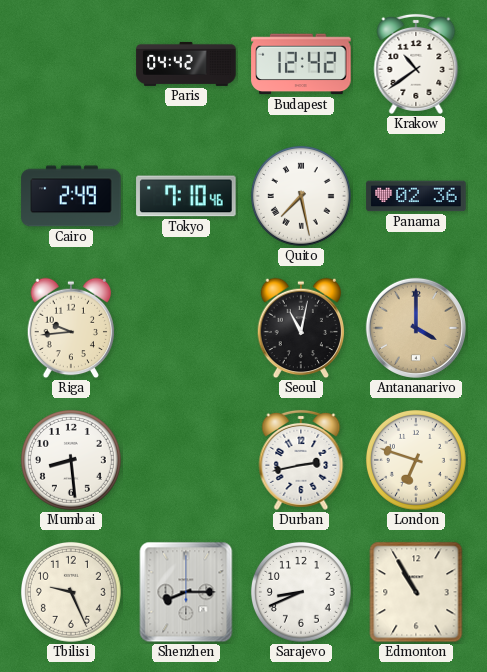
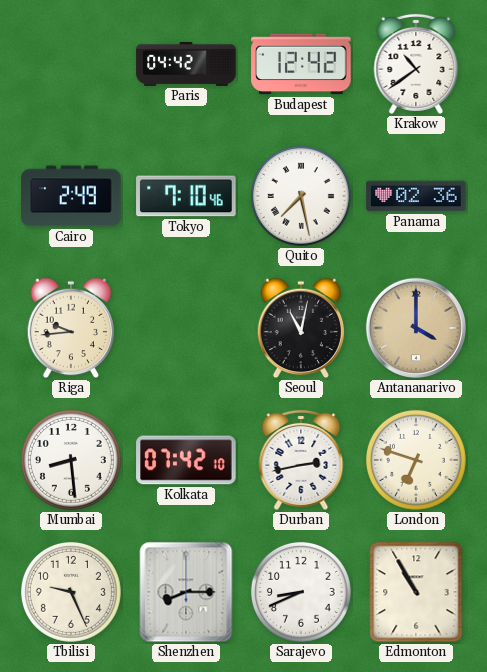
Kolkata: none -> 07:42
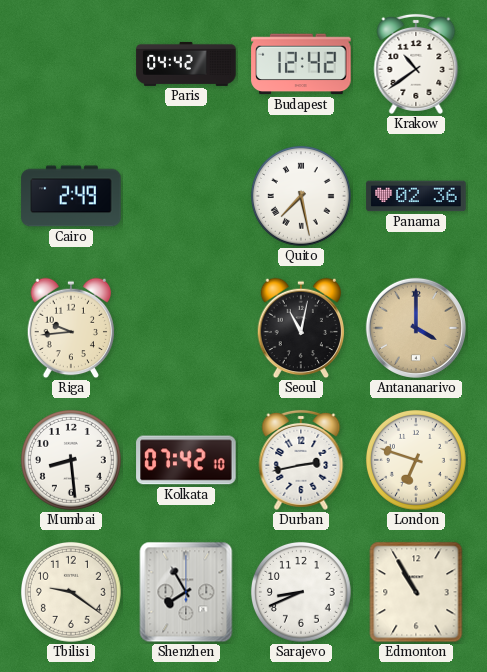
Tokyo: 7:10 -> none
Tbilisi: 9:26 -> 9:21
Shenzhen: 8:15 -> 7:55
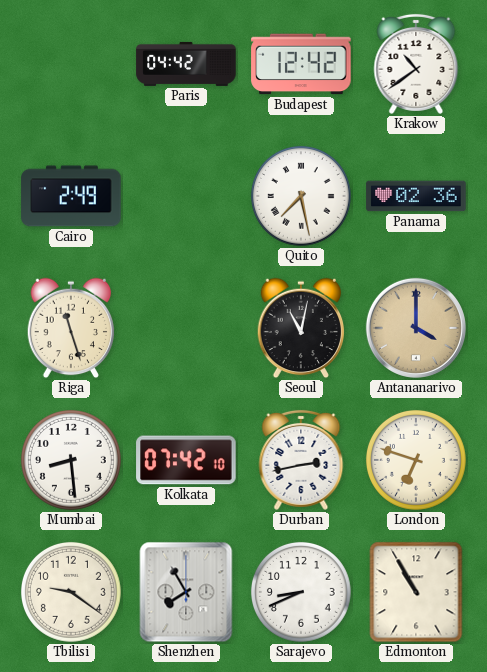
Riga: 9:44 -> 11:27
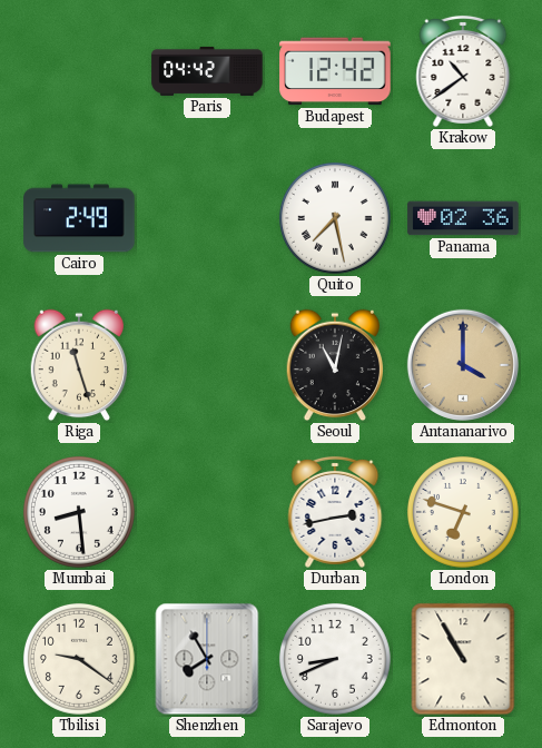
Kolkata: 07:42 -> none
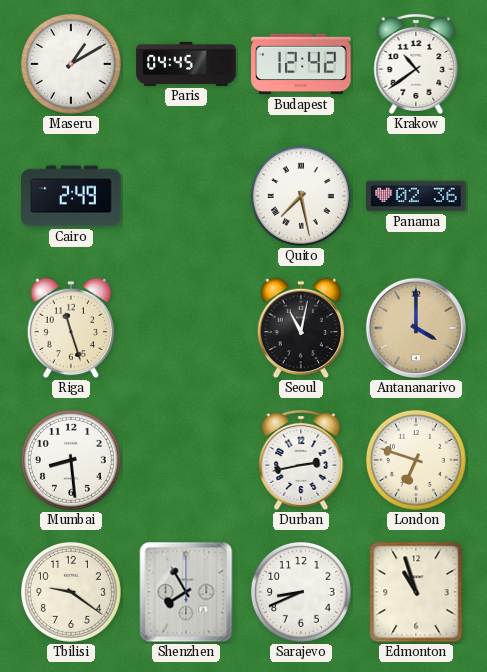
Maseru: none -> 1:10
Paris: 04:42 -> 04:45
Edmonton: 10:55 -> 10:57
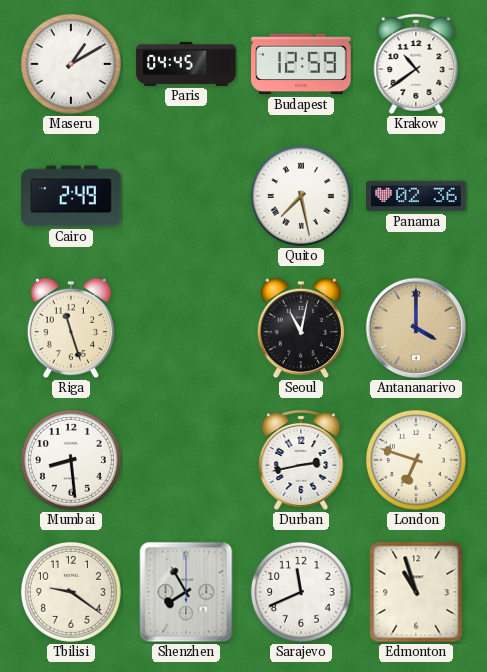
Budapest: 12:42 -> 12:59
Sarajevo: 8:41 -> 11:41
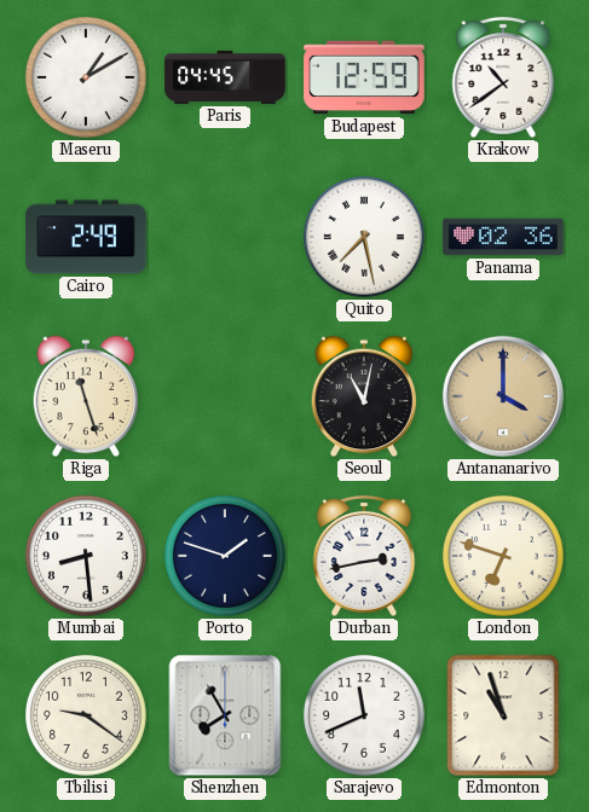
Porto: none -> 1:48
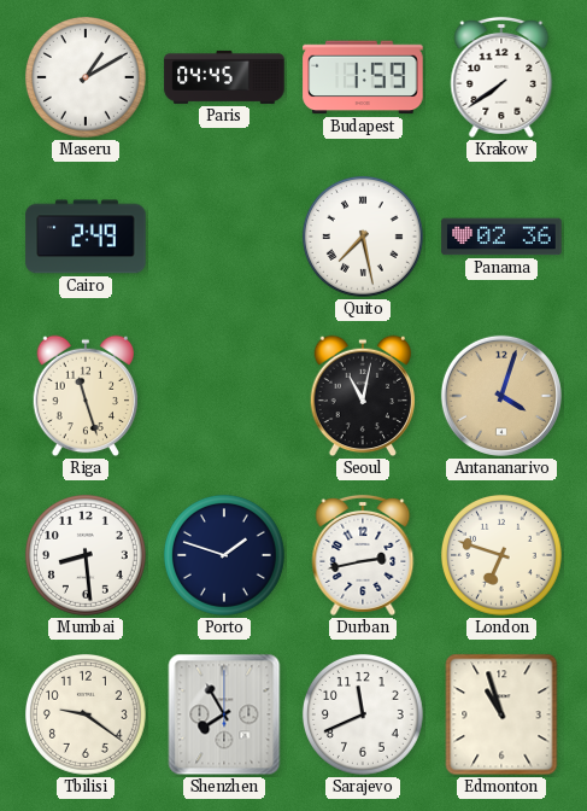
Budapest: 12:59 -> 1:59
Krakow: 10:39 -> 7:39
Antananarivo: 4:00 -> 4:03
